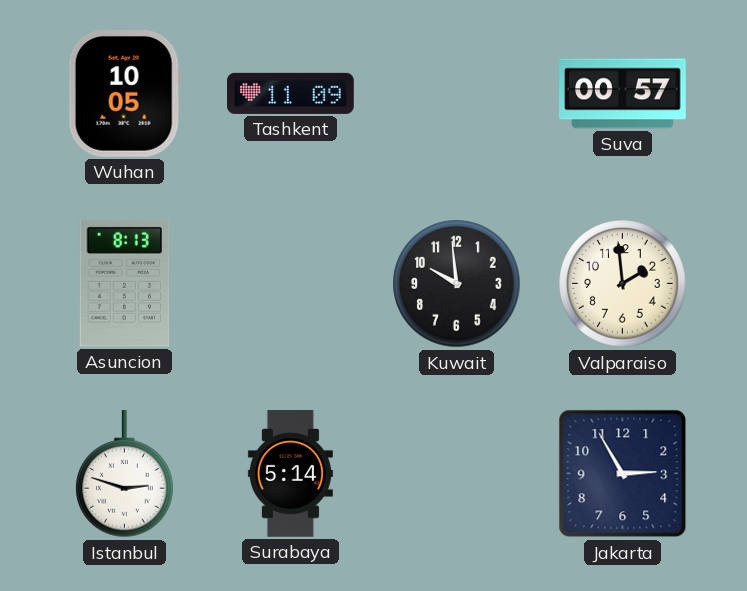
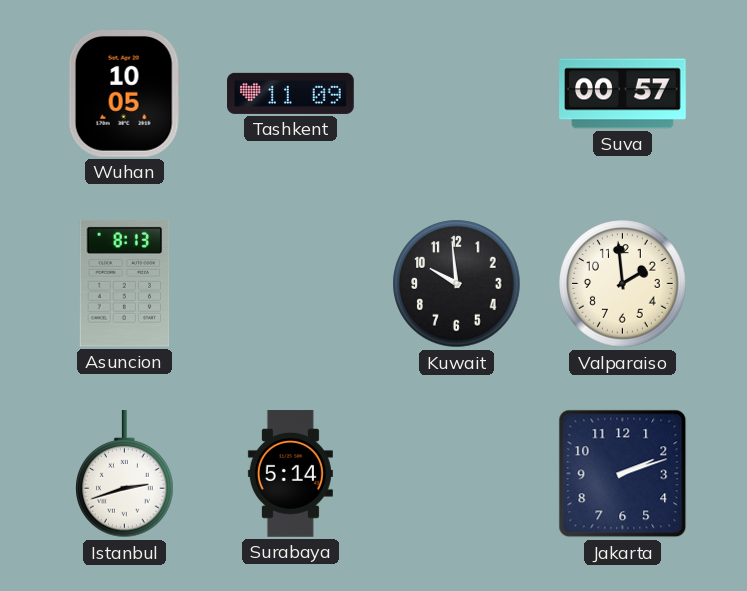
Istanbul: 2:48 -> 2:42
Jakarta: 2:55 -> 2:12
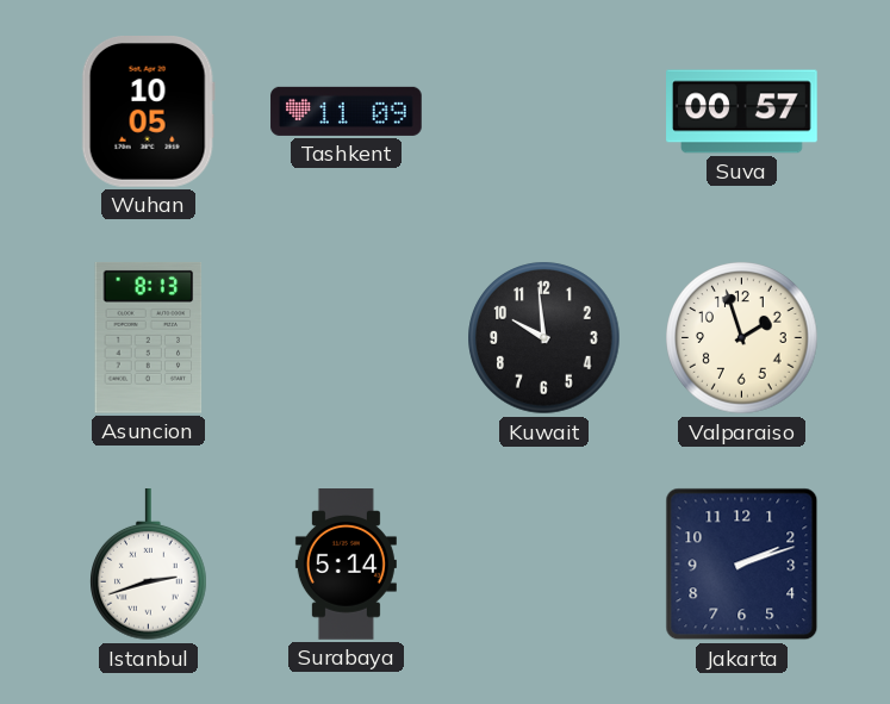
Valparaiso: 1:59 -> 1:57
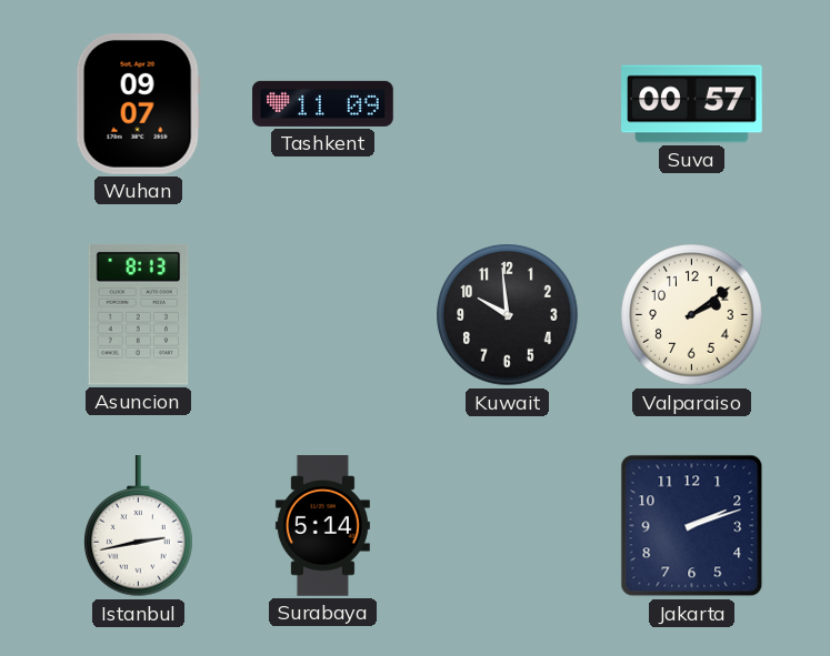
Wuhan: 10:05 -> 09:07
Valparaiso: 1:57 -> 2:09
Istanbul: 2:42 -> 2:43
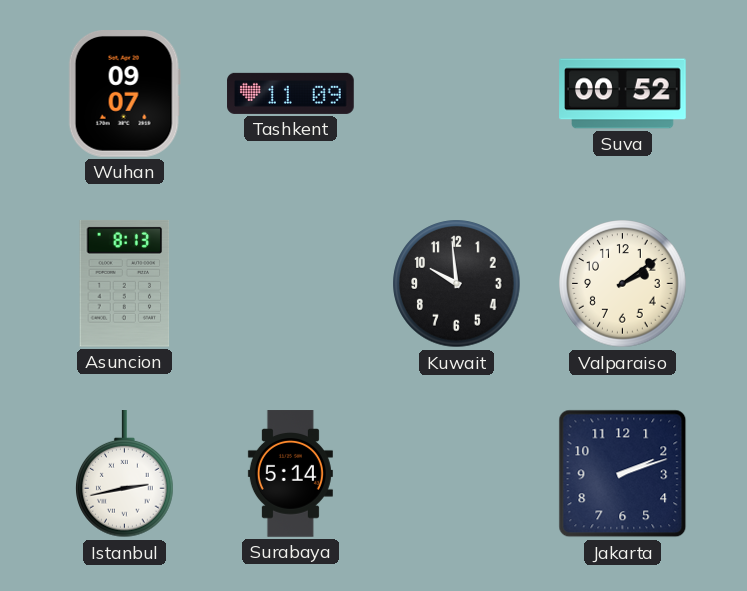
Suva: 00:57 -> 00:52
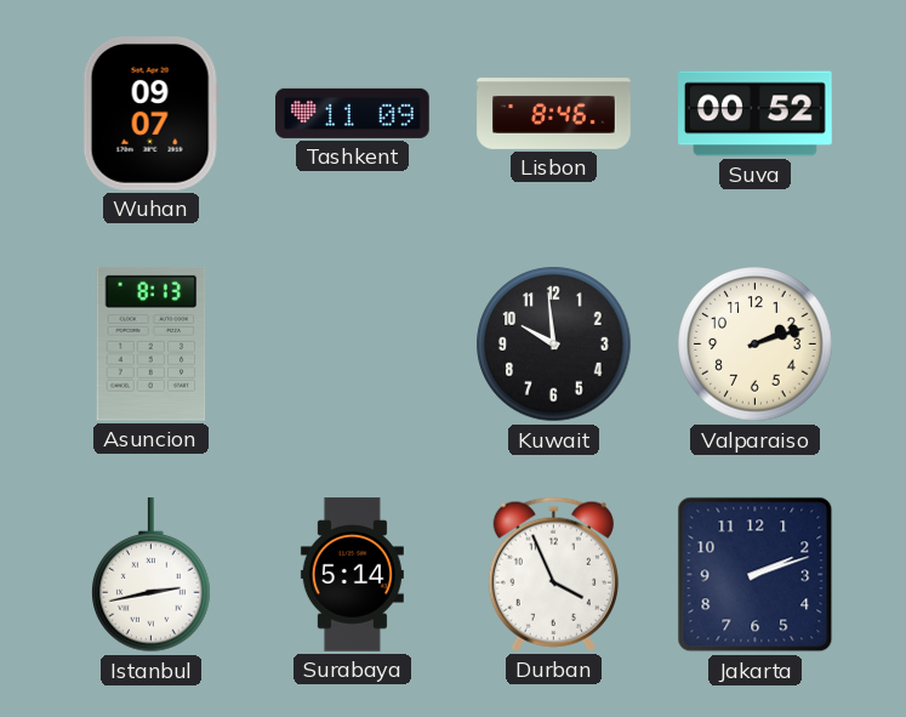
Lisbon: none -> 8:46
Valparaiso: 2:09 -> 2:12
Durban: none -> 3:56
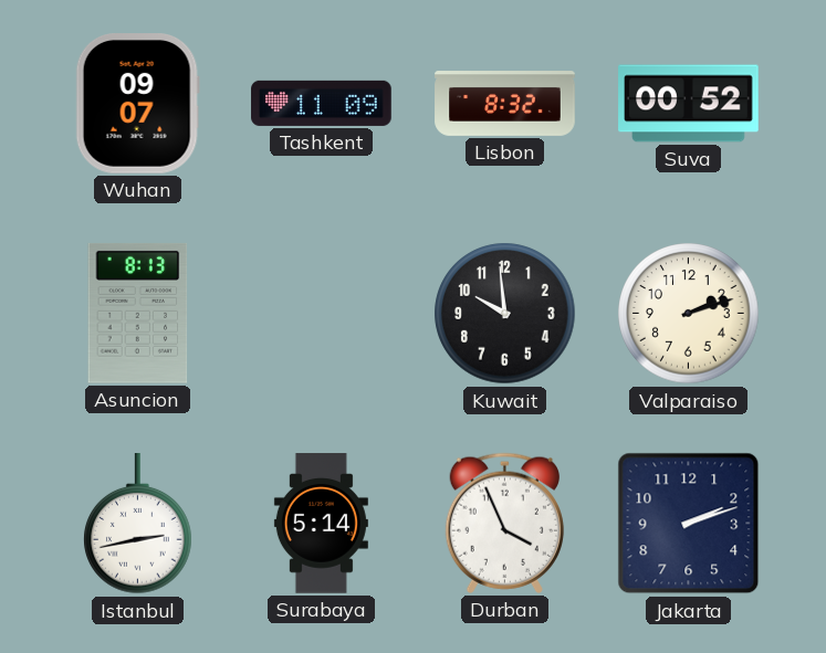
Lisbon: 8:46 -> 8:32
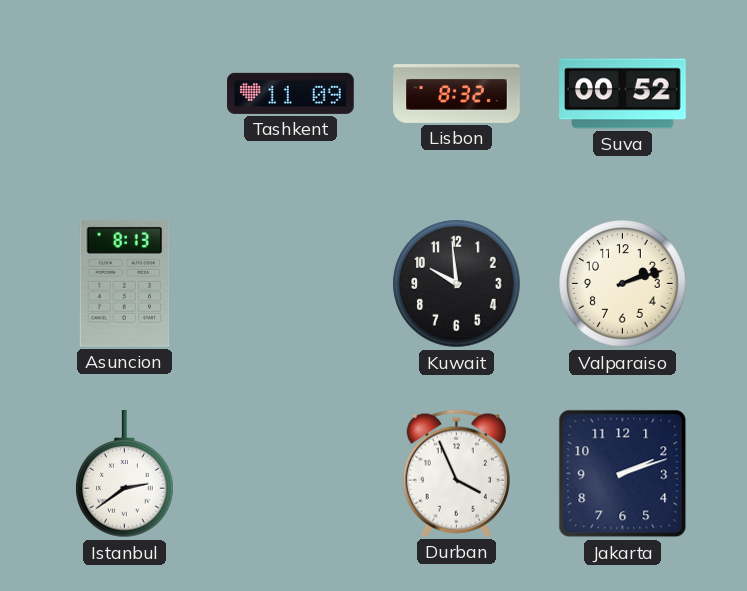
Wuhan: 09:07 -> none
Istanbul: 2:43 -> 2:39
Surabaya: 5:14 -> none
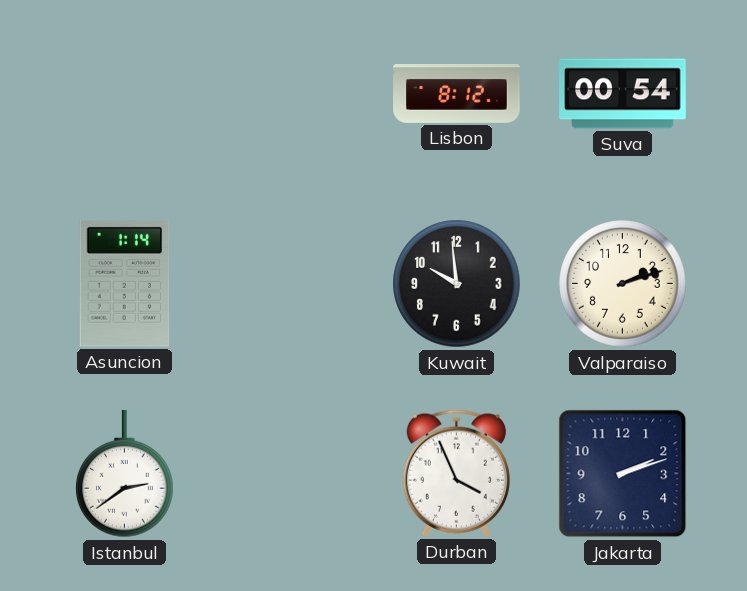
Tashkent: 11:09 -> none
Lisbon: 8:32 -> 8:12
Suva: 00:52 -> 00:54
Asuncion: 8:13 -> 1:14
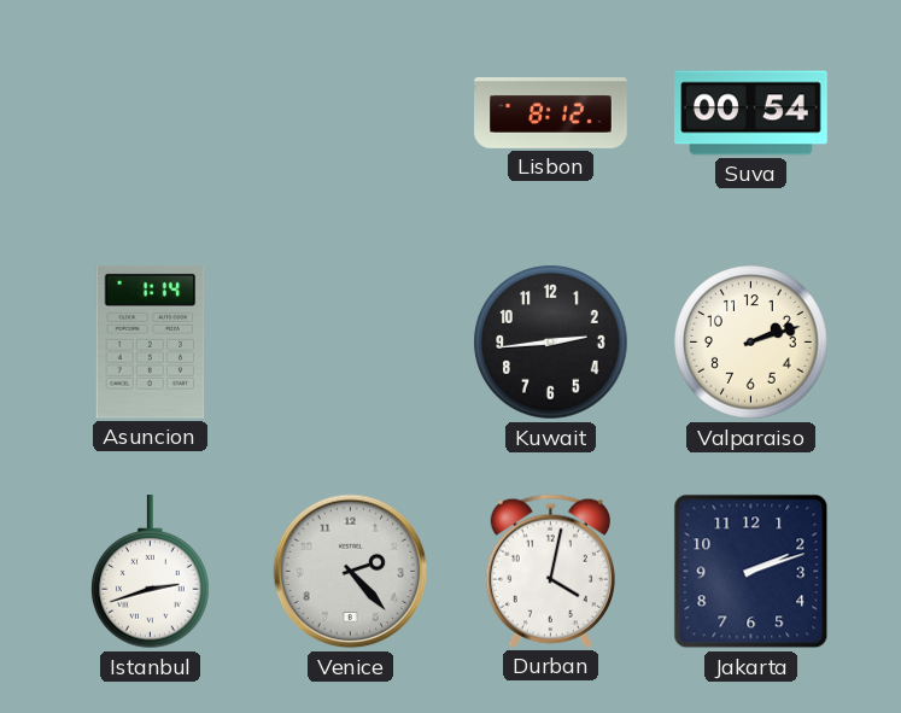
Kuwait: 9:59 -> 2:44
Istanbul: 2:39 -> 2:42
Venice: none -> 2:23
Durban: 3:56 -> 4:02
